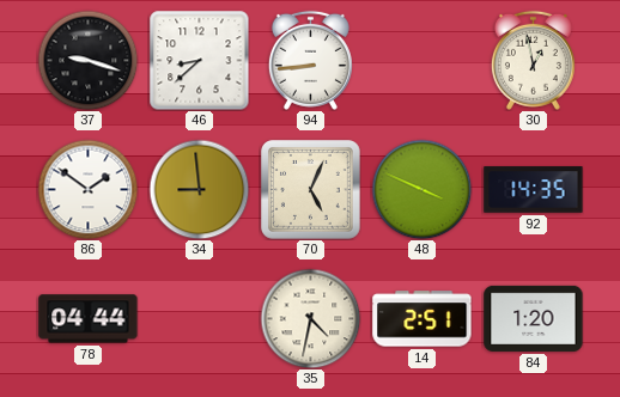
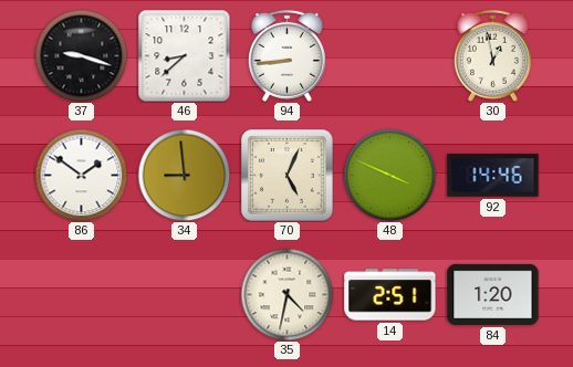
92: 14:35 -> 14:46
78: 04:44 -> none
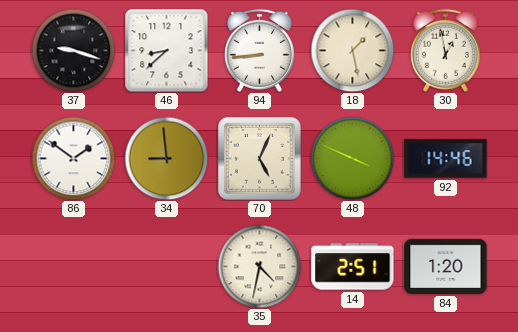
18: none -> 1:28
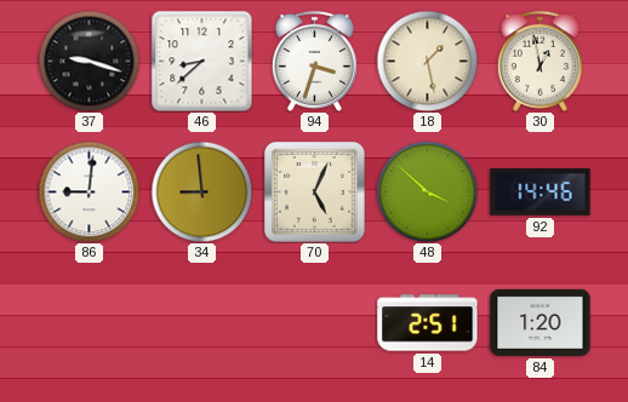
94: 8:44 -> 3:33
86: 1:51 -> 9:01
48: 3:49 -> 3:52
35: 4:32 -> none
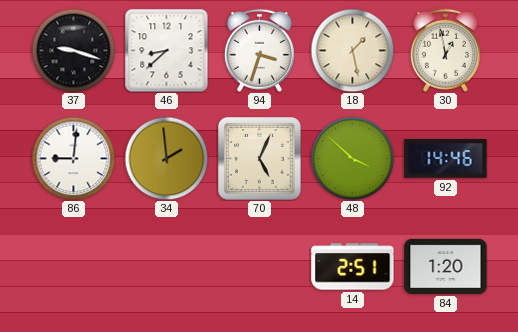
34: 8:59 -> 1:59
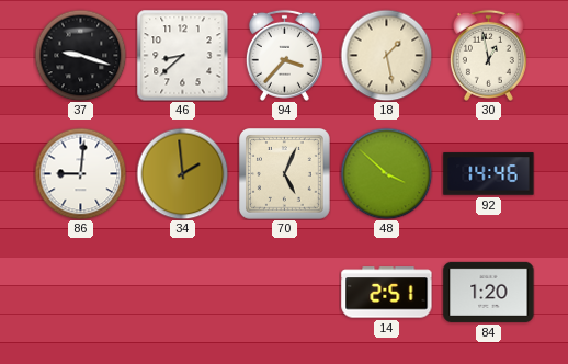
94: 3:33 -> 3:37
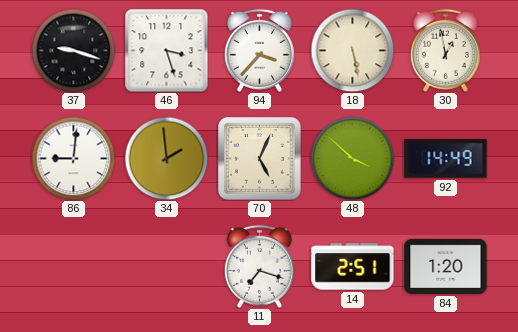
46: 8:38 -> 3:27
18: 1:28 -> 5:28
92: 14:46 -> 14:49
11: none -> 7:18
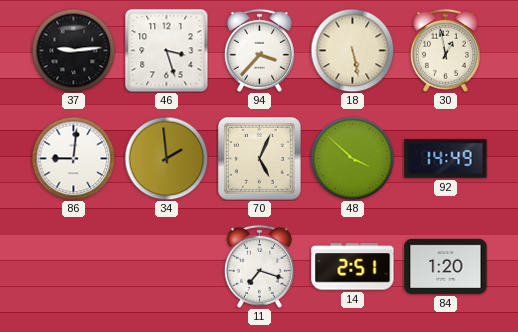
37: 9:18 -> 9:14
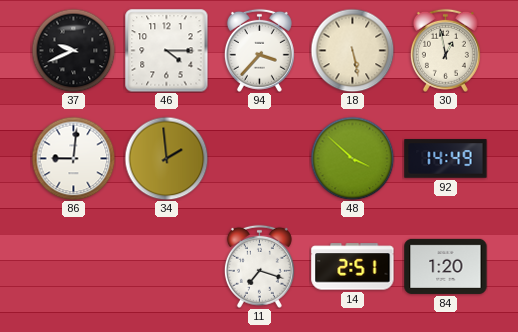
37: 9:14 -> 9:41
46: 3:27 -> 4:15
70: 5:04 -> none
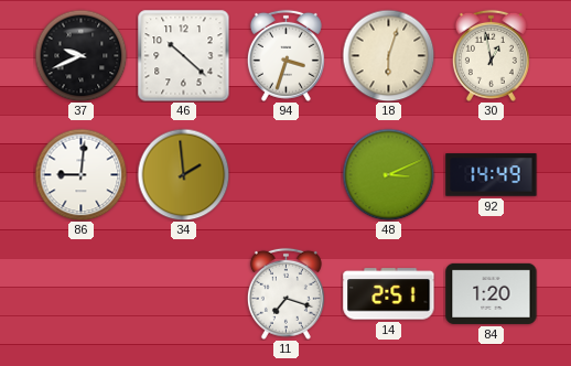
46: 4:15 -> 10:22
94: 3:37 -> 3:33
18: 5:28 -> 6:03
48: 3:52 -> 3:11
